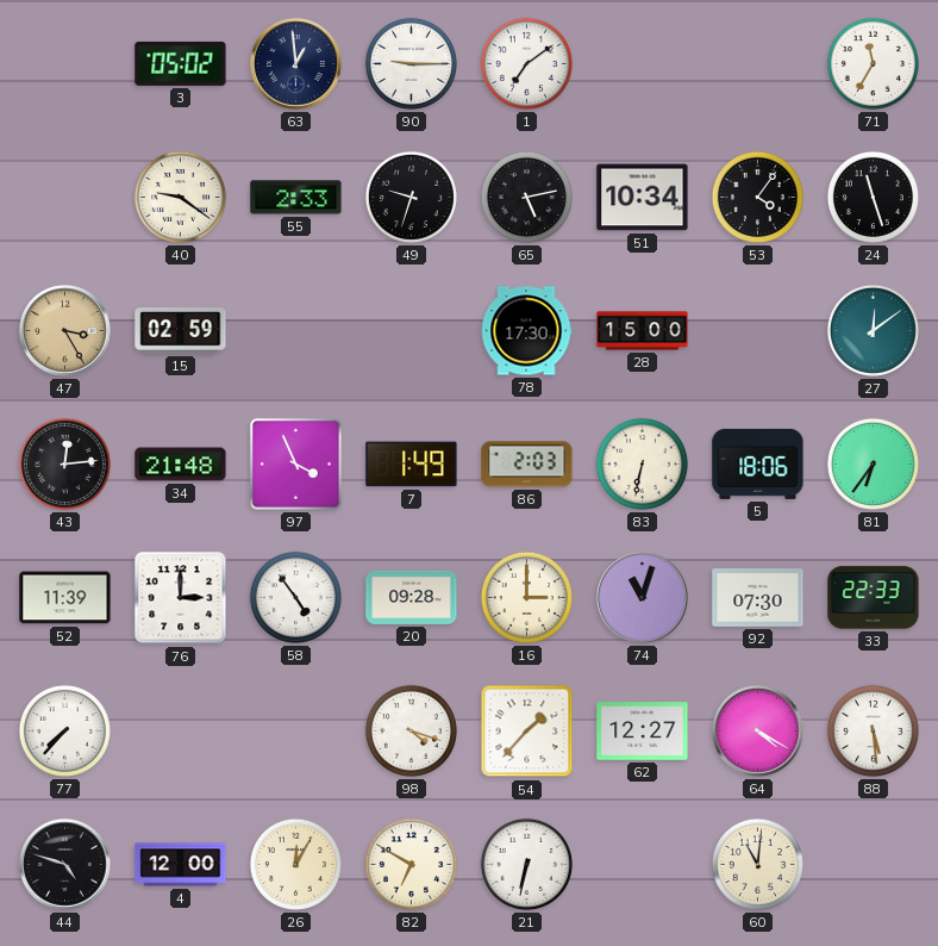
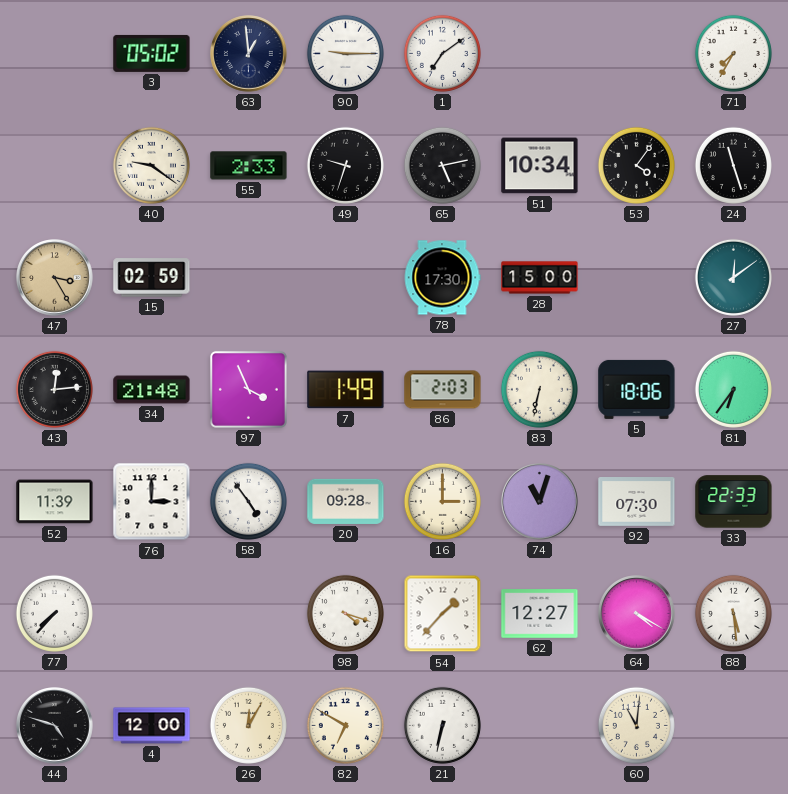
71: 11:35 -> 7:35
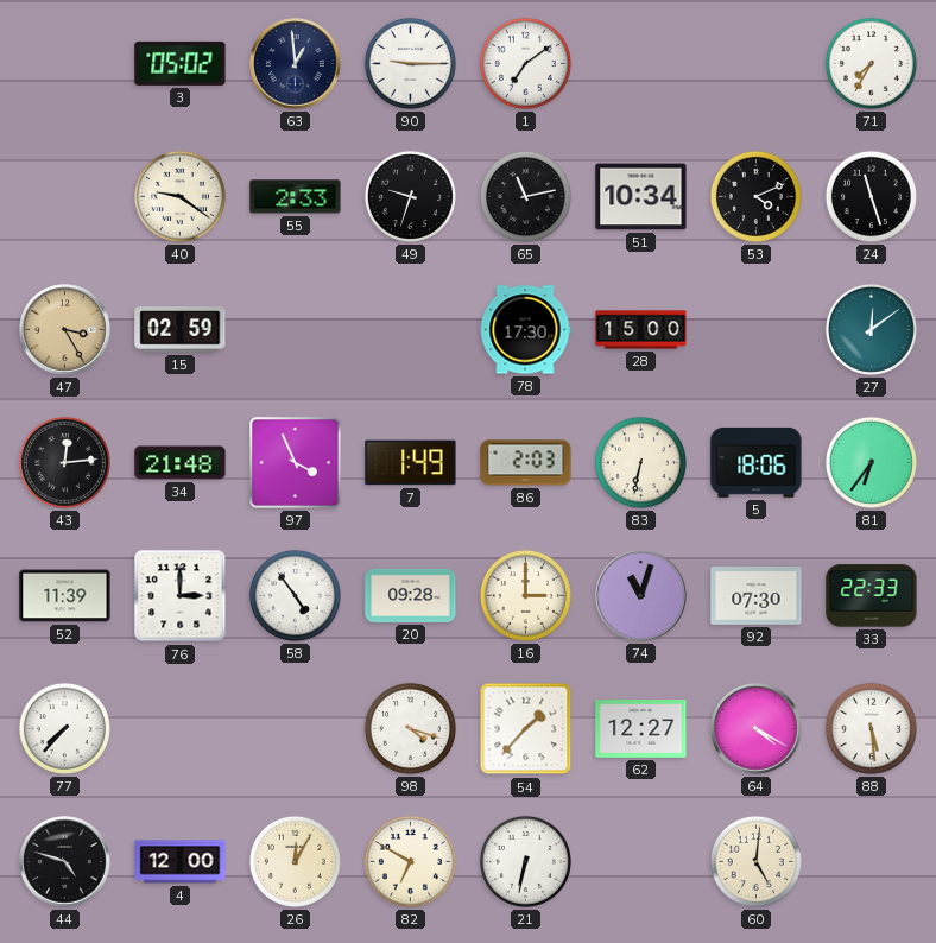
65: 5:13 -> 11:13
53: 4:06 -> 4:11
60: 11:01 -> 5:01
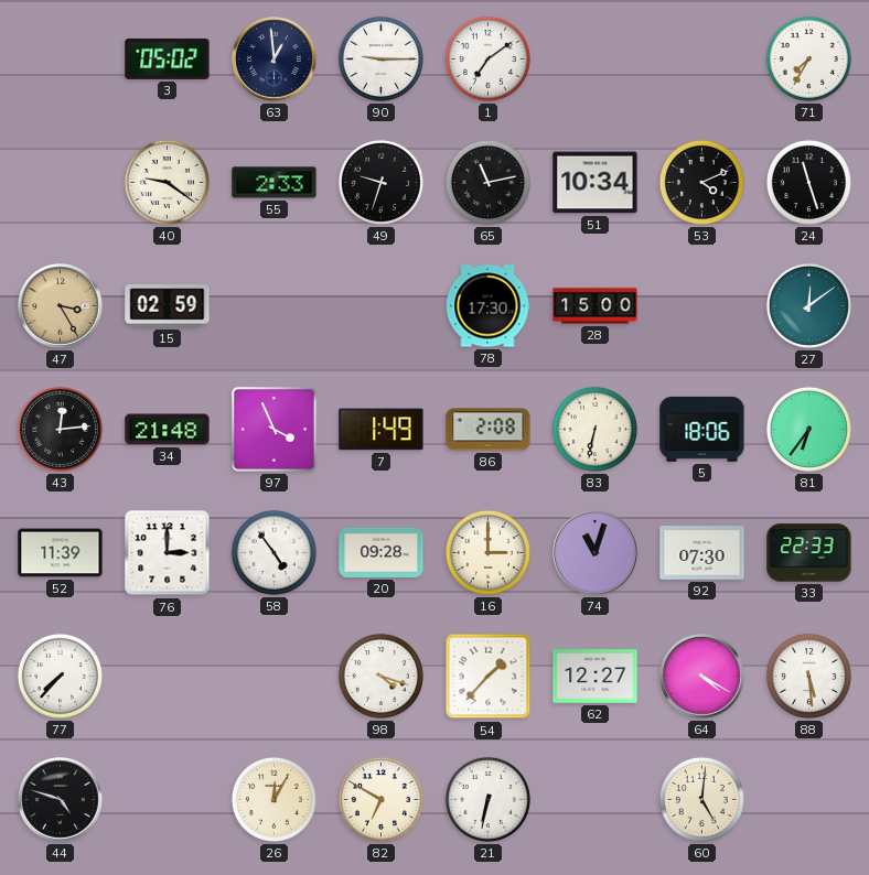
86: 2:03 -> 2:08
4: 12:00 -> none
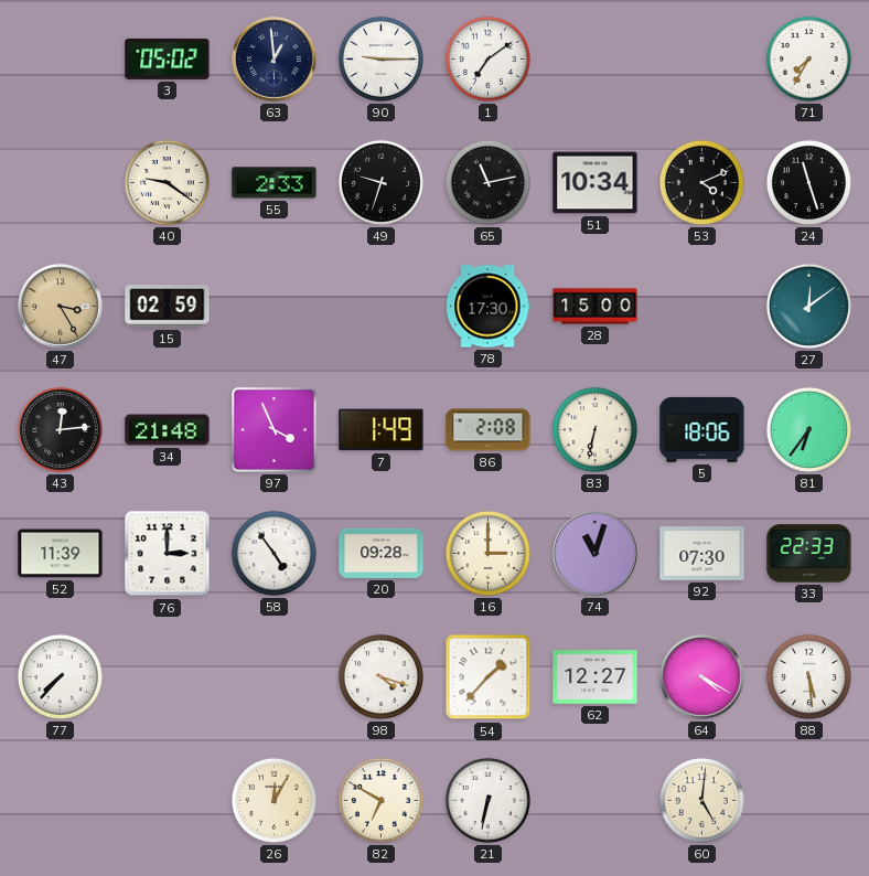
44: 4:48 -> none
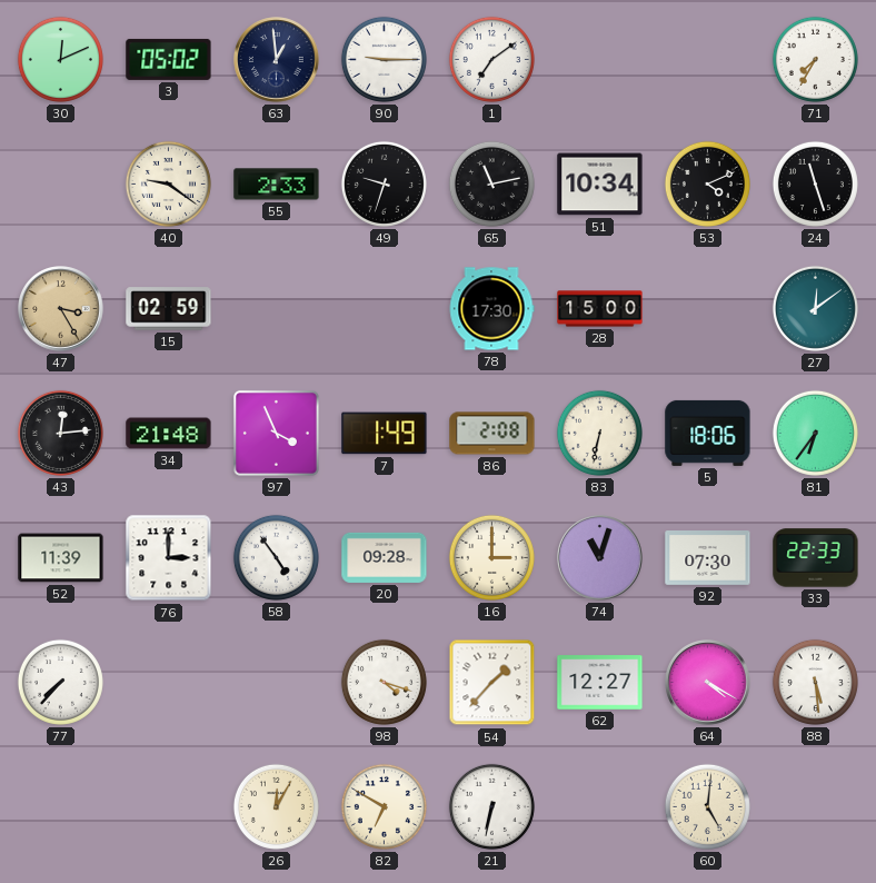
30: none -> 12:11
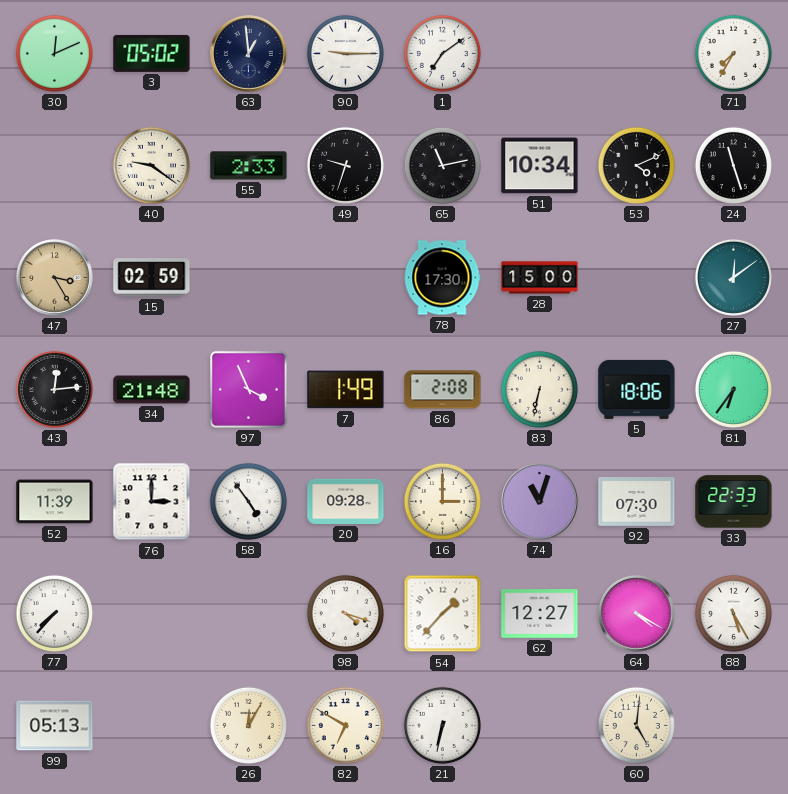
88: 5:29 -> 5:25
99: none -> 05:13
